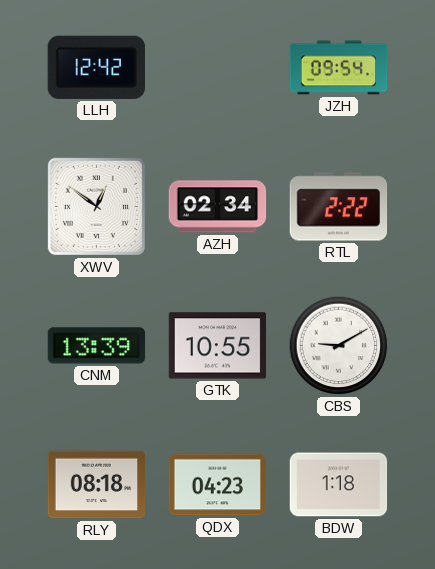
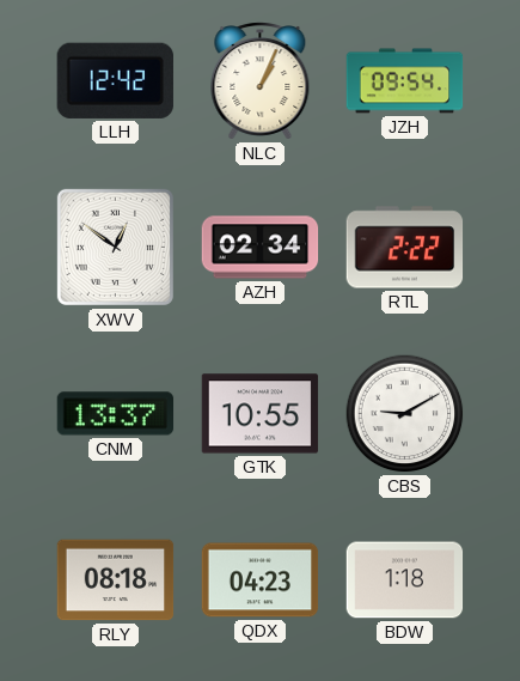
NLC: none -> 1:04
CNM: 13:39 -> 13:37
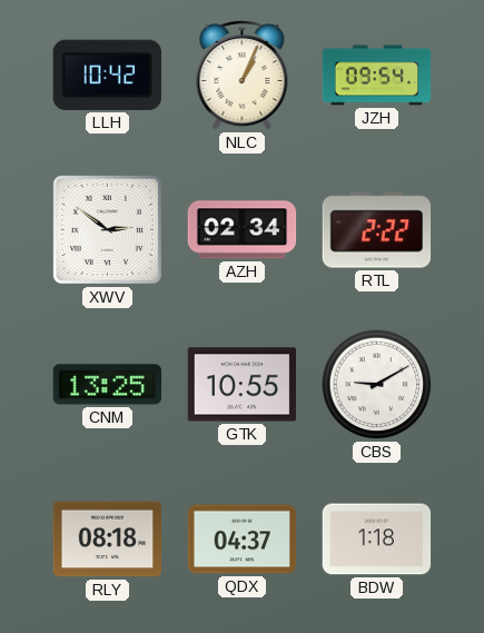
LLH: 12:42 -> 10:42
XWV: 12:51 -> 2:51
CNM: 13:37 -> 13:25
QDX: 04:23 -> 04:37
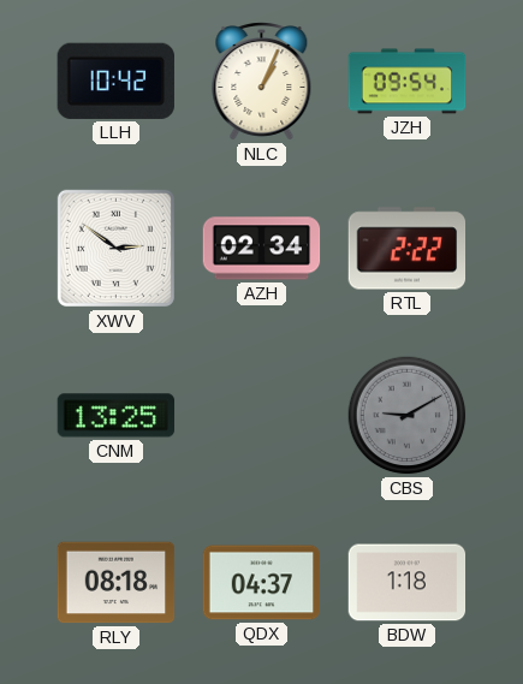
GTK: 10:55 -> none
CBS dial: white -> grey
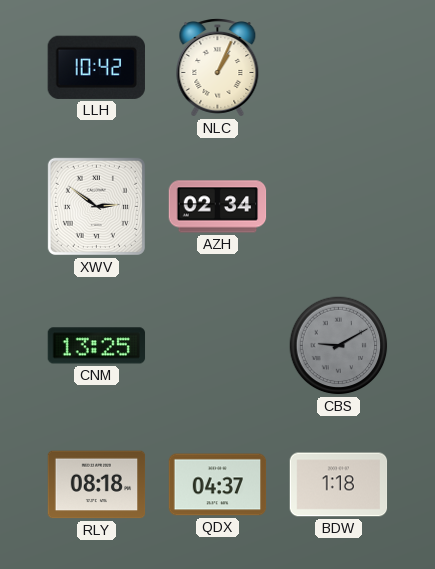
JZH: 09:54 -> none
RTL: 2:22 -> none
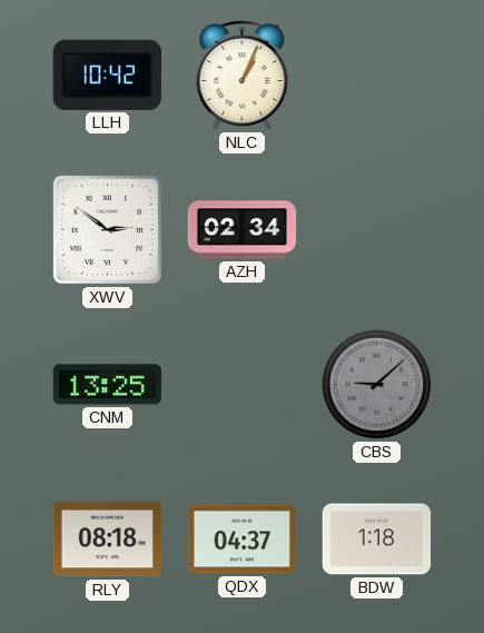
CBS: 9:10 -> 9:08
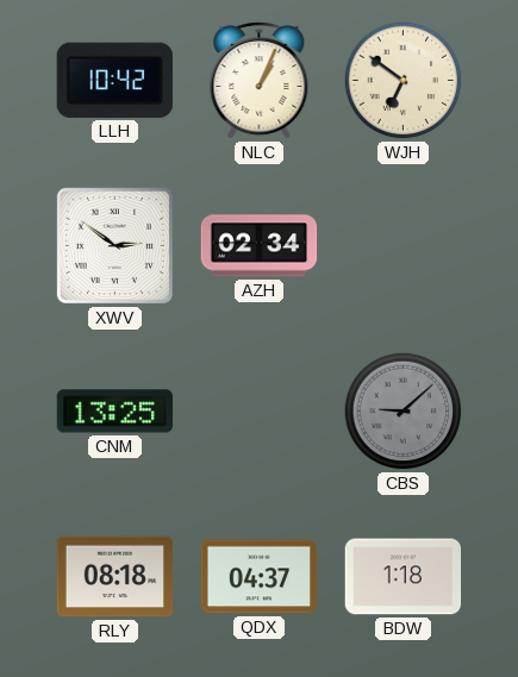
WJH: none -> 6:51
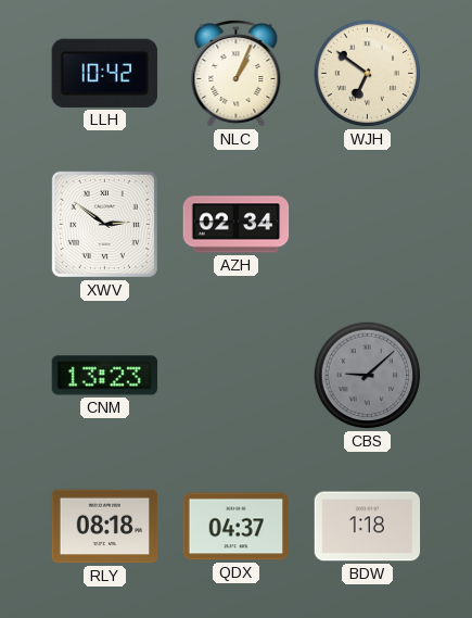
CNM: 13:25 -> 13:23
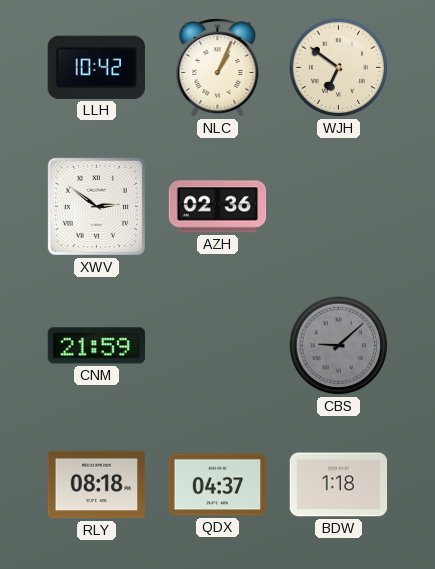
AZH: 02:34 -> 02:36
CNM: 13:23 -> 21:59
